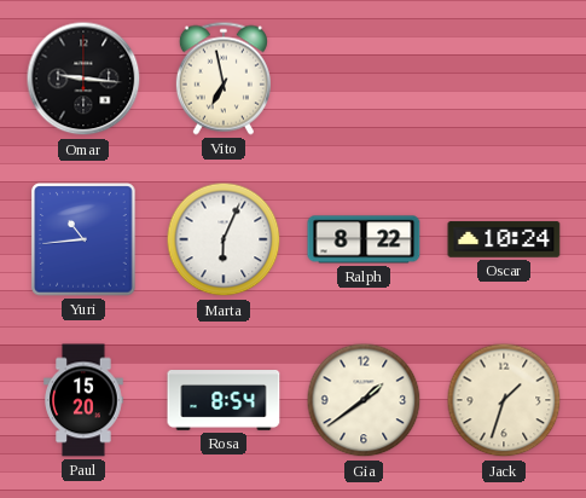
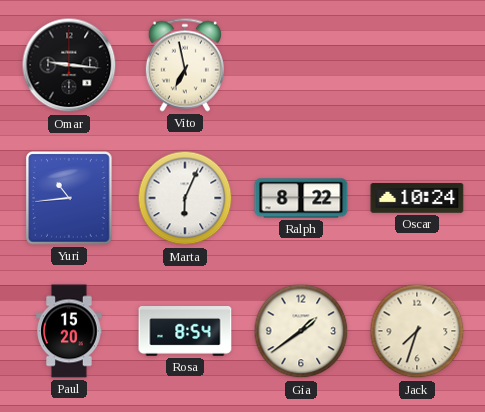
Jack: 1:33 -> 7:33
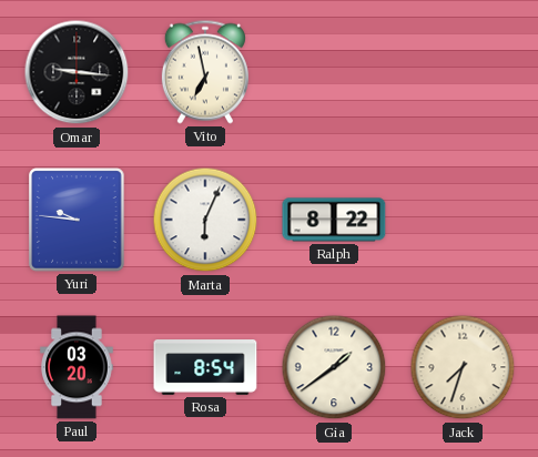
Yuri: 10:44 -> 9:46
Oscar: 10:24 -> none
Paul: 15:20 -> 03:20
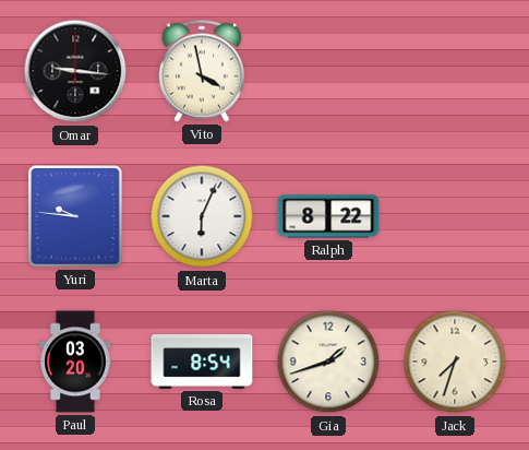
Vito: 6:58 -> 3:58
Gia: 1:39 -> 1:42
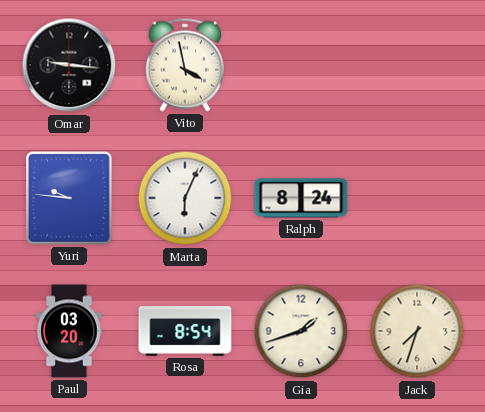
Ralph: 8:22 -> 8:24
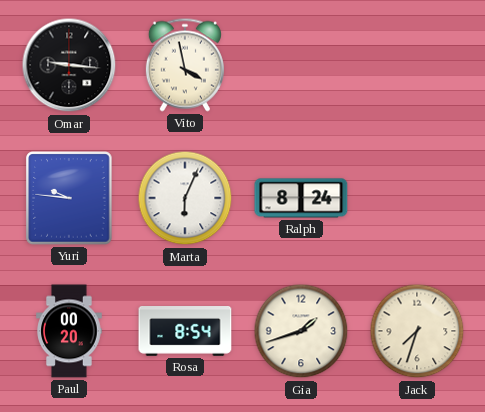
Paul: 03:20 -> 00:20
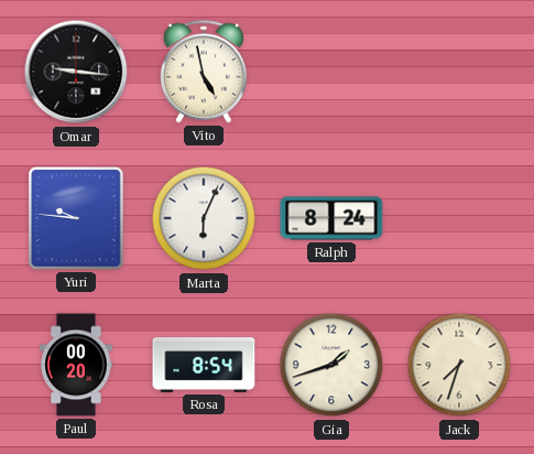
Vito: 3:58 -> 4:58
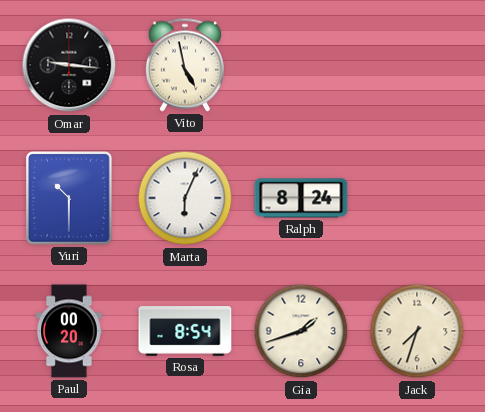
Yuri: 9:46 -> 10:30
